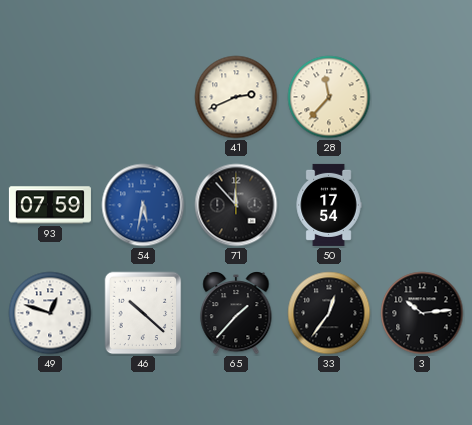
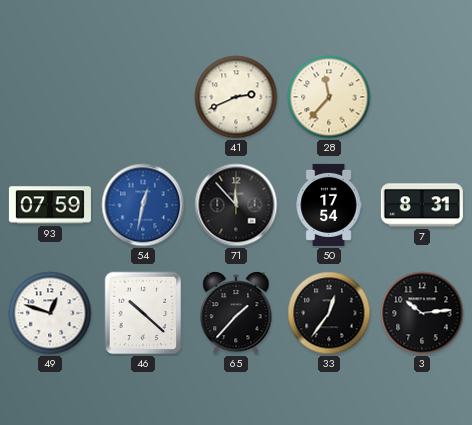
54: 5:32 -> 12:32
7: none -> 8:31
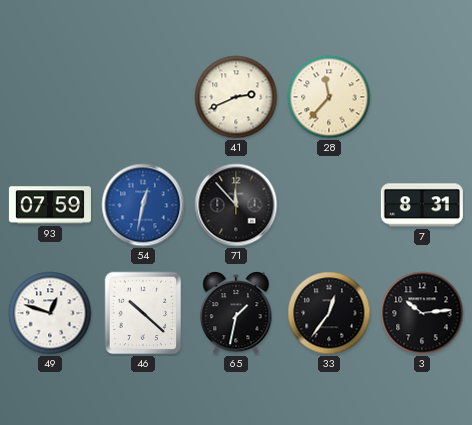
50: 17:54 -> none
65: 1:37 -> 1:32
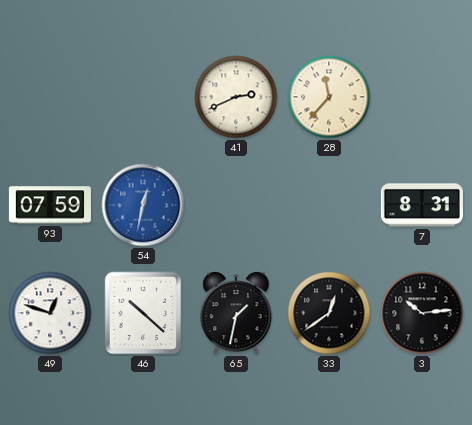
71: 11:53 -> none
33: 12:36 -> 12:39
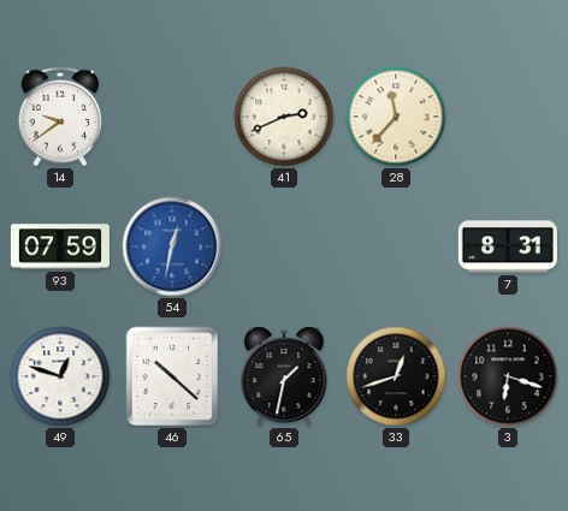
14: none -> 9:39
33: 12:39 -> 12:42
3: 10:14 -> 6:18
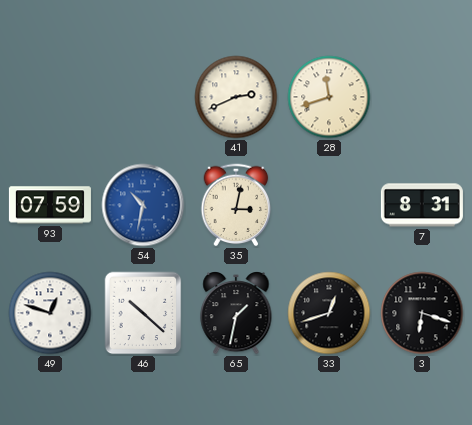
14: 9:39 -> none
28: 11:37 -> 11:42
54: 12:32 -> 10:32
35: none -> 3:02
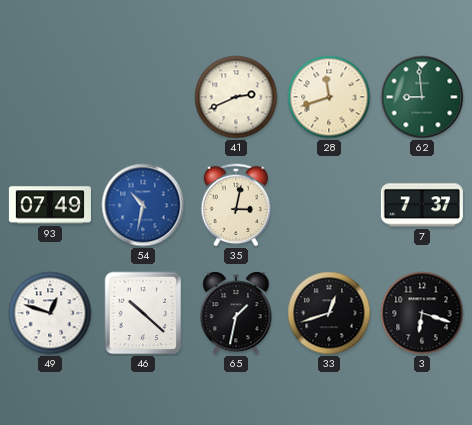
62: none -> 8:59
93: 07:59 -> 07:49
7: 8:31 -> 7:37
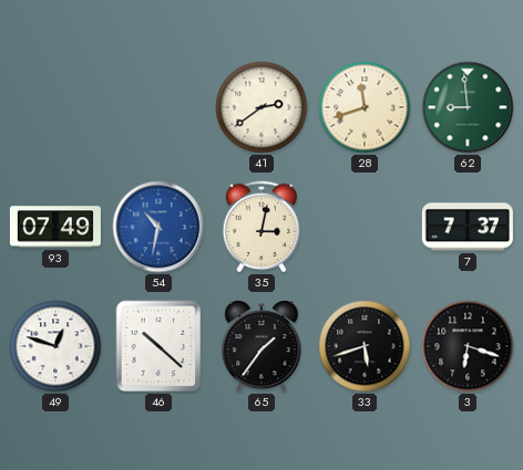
41: 2:41 -> 2:39
65: 1:32 -> 1:36
33: 12:42 -> 5:42
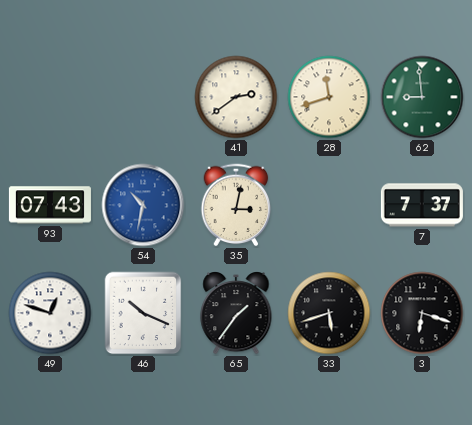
93: 07:49 -> 07:43
46: 10:22 -> 10:19
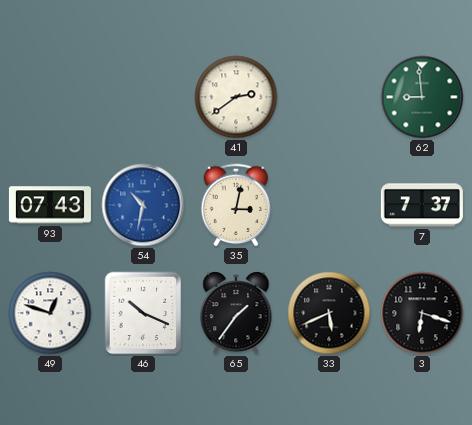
28: 11:42 -> none
33: 5:42 -> 5:41
